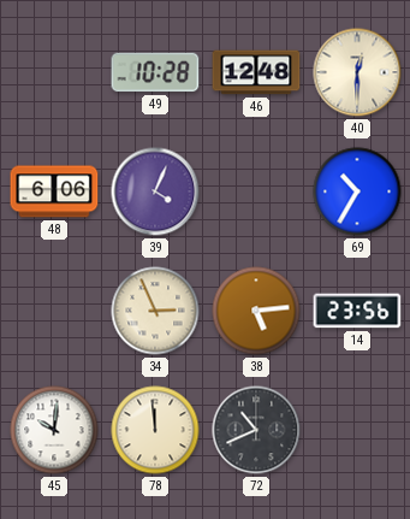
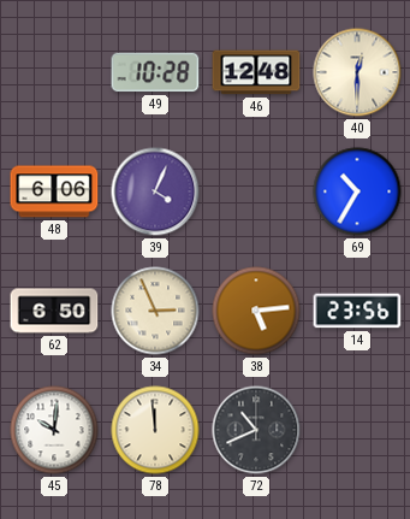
62: none -> 6:50
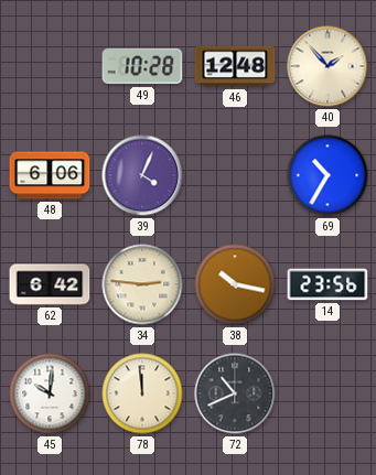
40: 12:30 -> 1:53
62: 6:50 -> 6:42
34: 2:56 -> 2:46
38: 5:14 -> 10:17
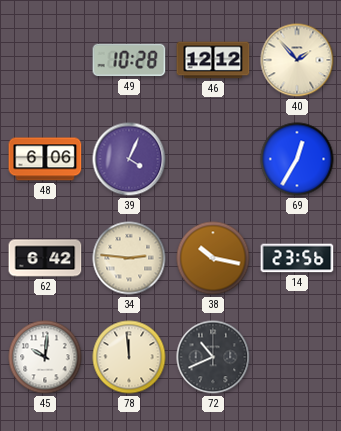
46: 12:48 -> 12:12
69: 10:35 -> 12:35
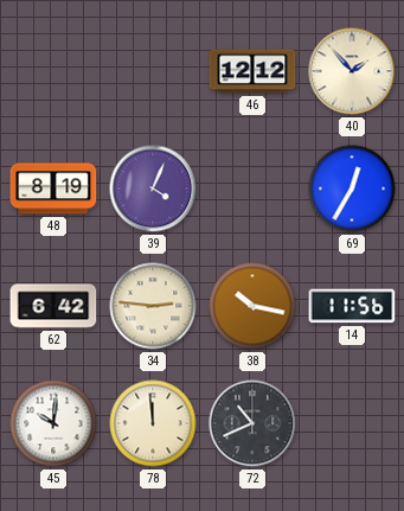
49: 10:28 -> none
48: 6:06 -> 8:19
14: 23:56 -> 11:56
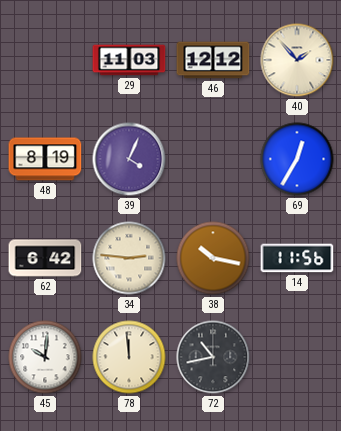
29: none -> 11:03
72: 10:41 -> 10:43
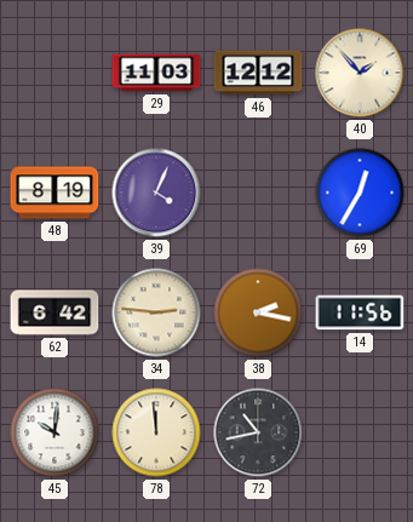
38: 10:17 -> 2:17
